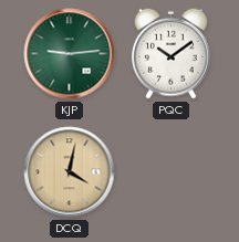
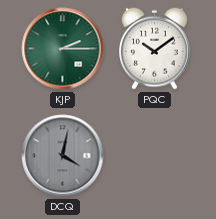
KJP: 9:14 -> 2:15
DCQ dial: champagne -> grey
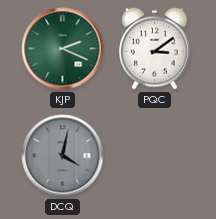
KJP: 2:15 -> 2:19
PQC: 10:09 -> 3:09
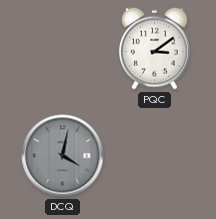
KJP: 2:19 -> none
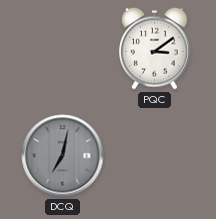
DCQ: 4:02 -> 7:02
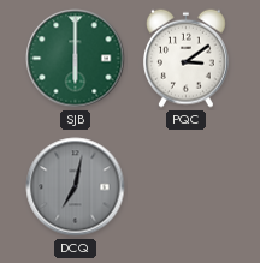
SJB: none -> 6:00
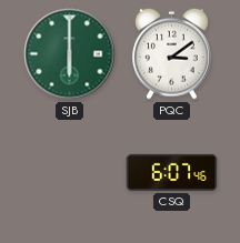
DCQ: 7:02 -> none
CSQ: none -> 6:07
